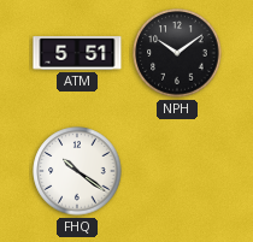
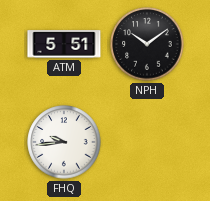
FHQ: 10:21 -> 9:44
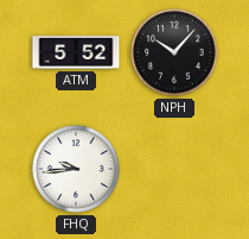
ATM: 5:51 -> 5:52
NPH: 10:09 -> 10:07
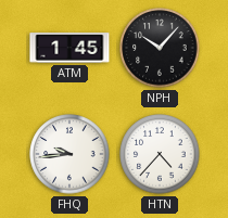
ATM: 5:52 -> 1:45
HTN: none -> 4:37
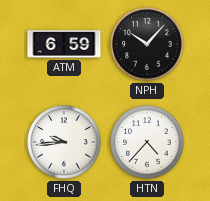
ATM: 1:45 -> 6:59
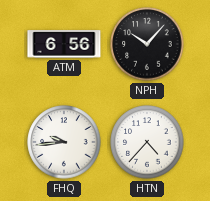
ATM: 6:59 -> 6:56
